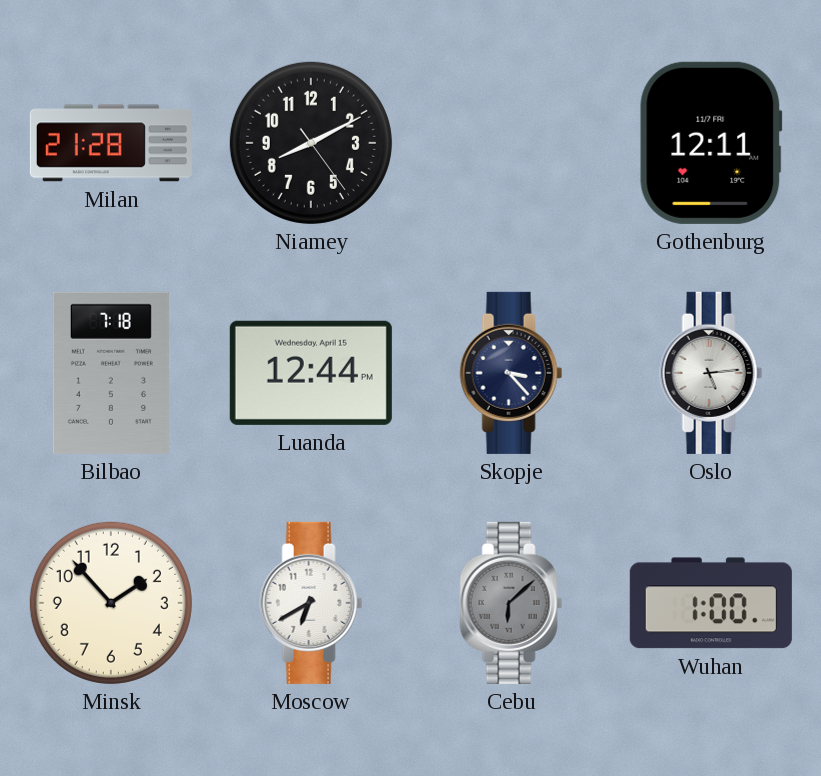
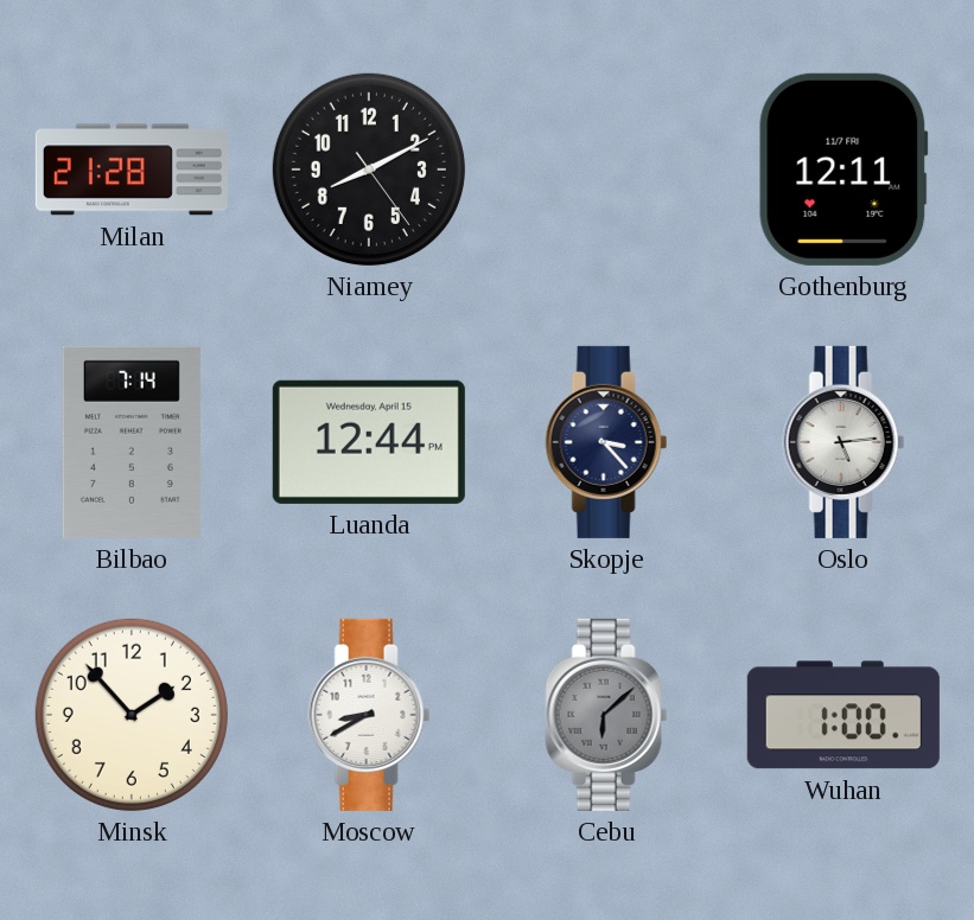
Bilbao: 7:18 -> 7:14
Moscow: 6:40 -> 8:40
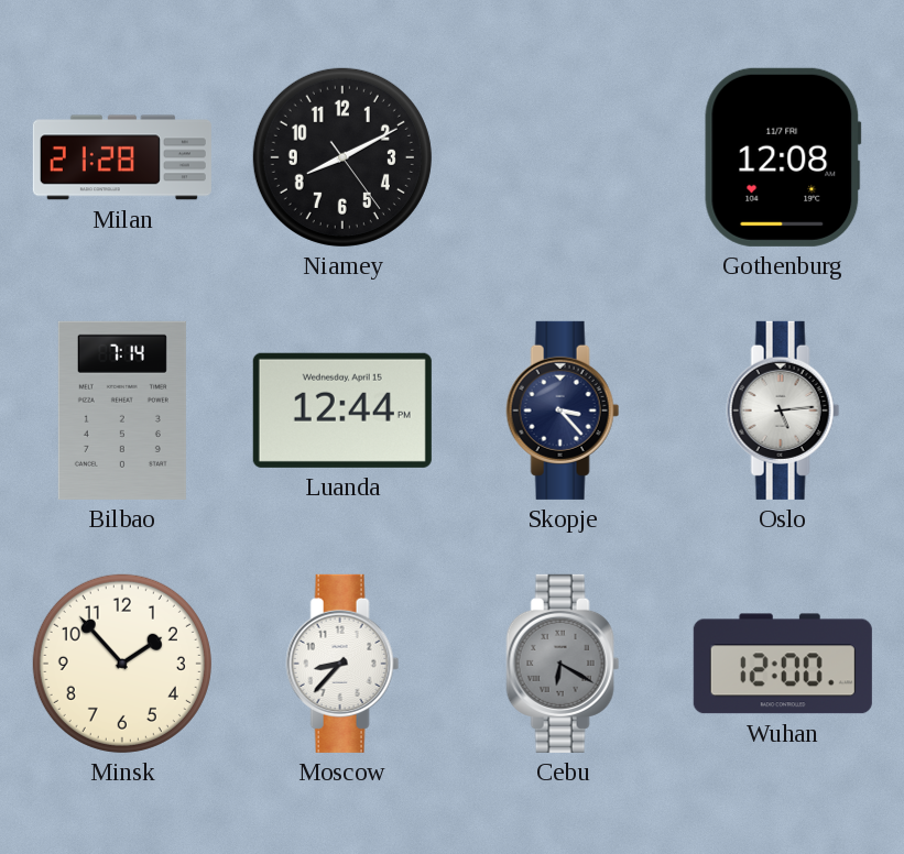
Gothenburg: 12:11 -> 12:08
Moscow: 8:40 -> 8:37
Cebu: 6:08 -> 6:20
Wuhan: 1:00 -> 12:00
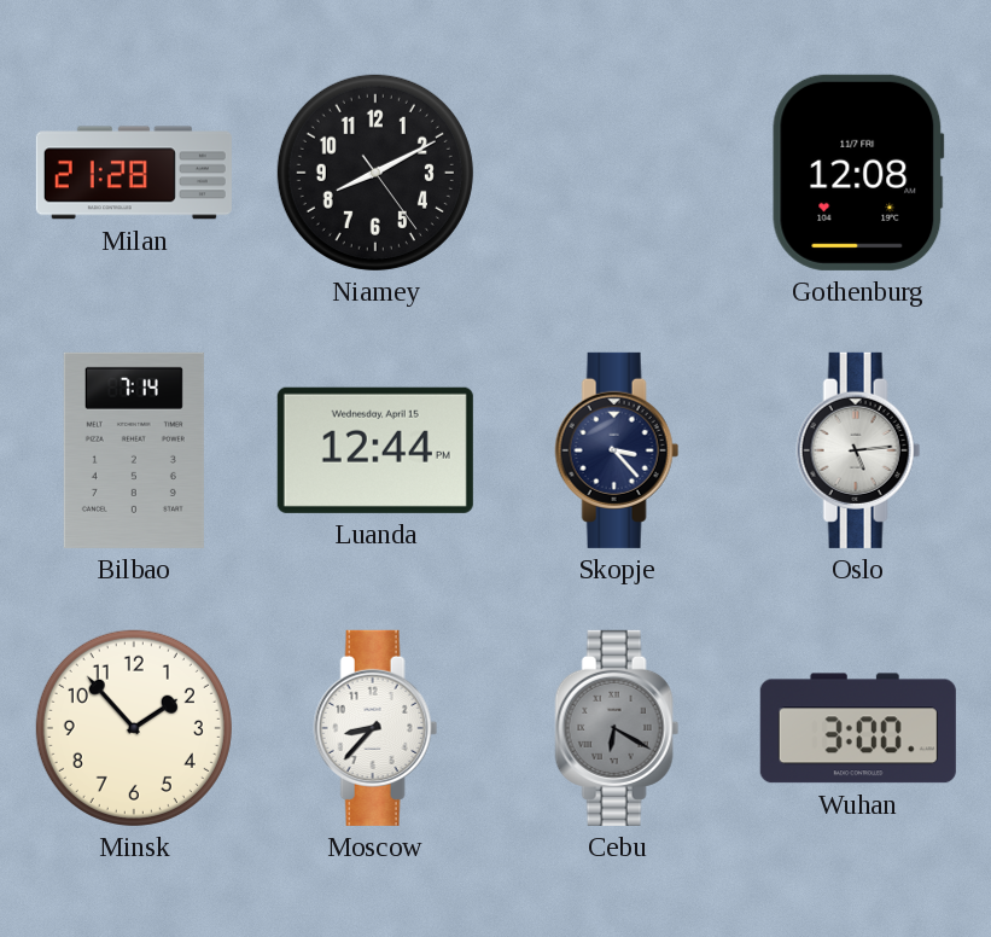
Wuhan: 12:00 -> 3:00
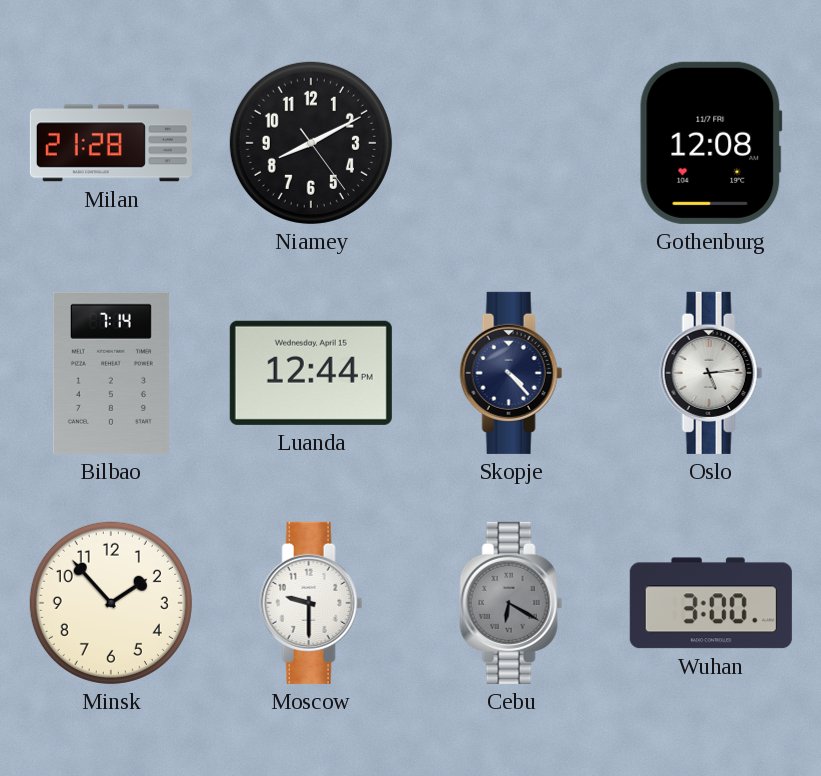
Skopje: 3:23 -> 4:23
Moscow: 8:37 -> 9:30
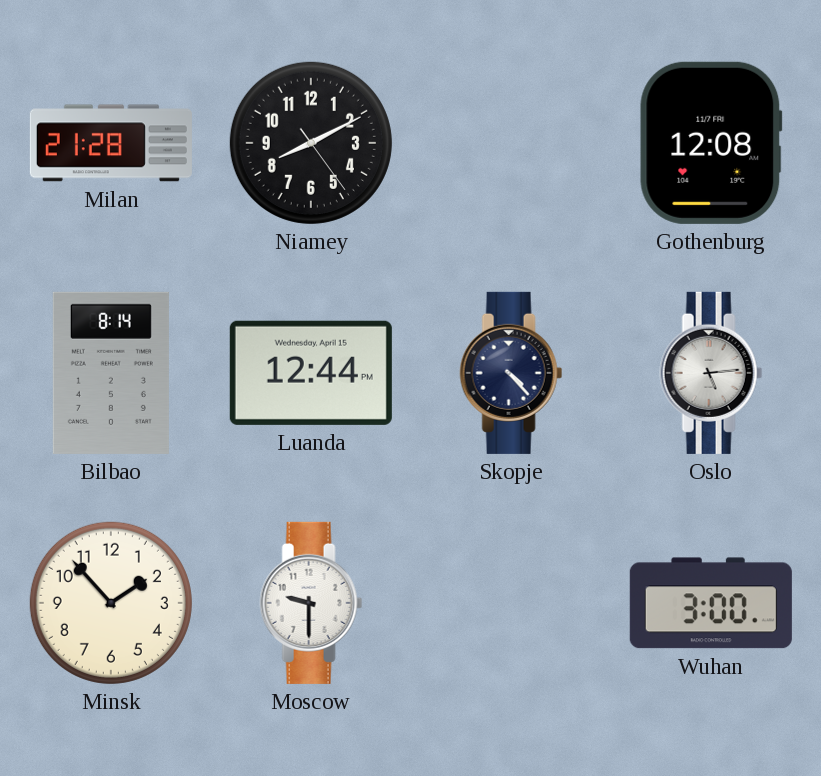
Bilbao: 7:14 -> 8:14
Cebu: 6:20 -> none
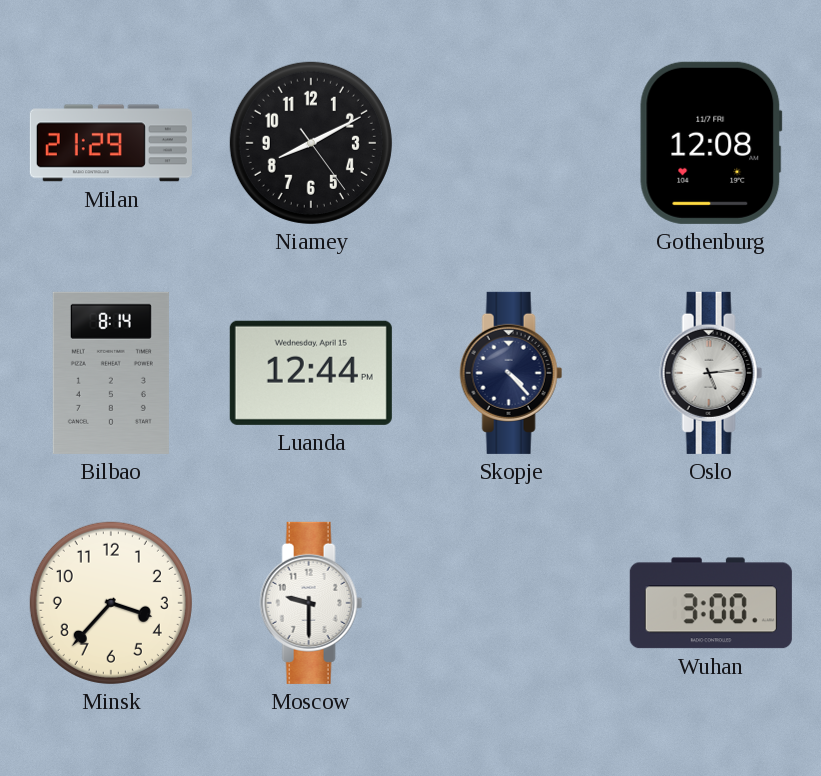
Milan: 21:28 -> 21:29
Minsk: 1:53 -> 3:37
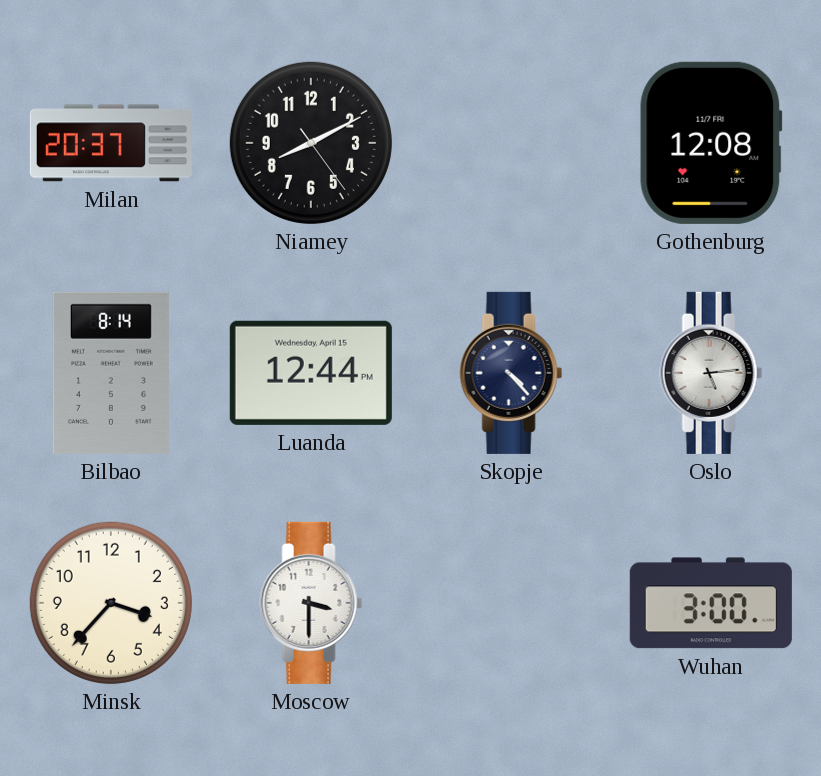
Milan: 21:29 -> 20:37
Moscow: 9:30 -> 3:30
